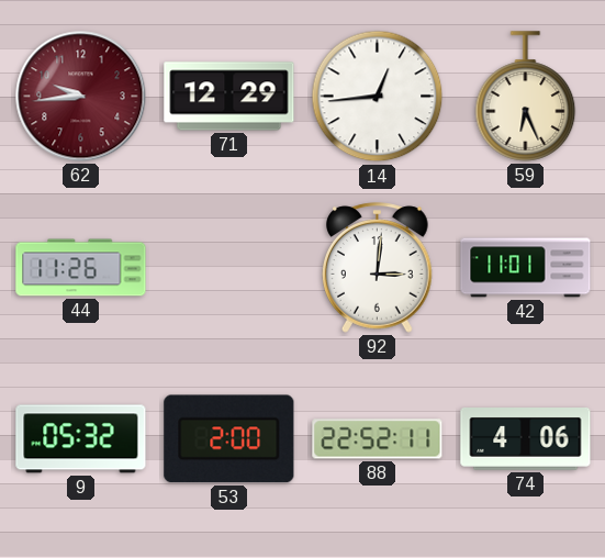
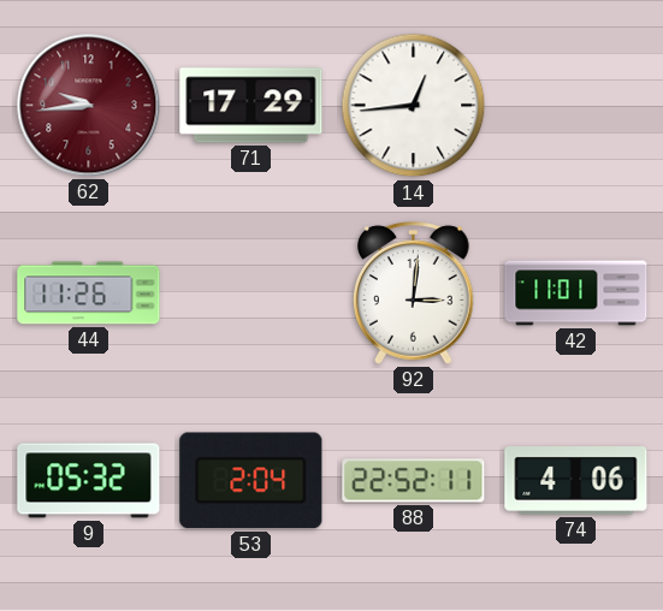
71: 12:29 -> 17:29
59: 6:26 -> none
53: 2:00 -> 2:04
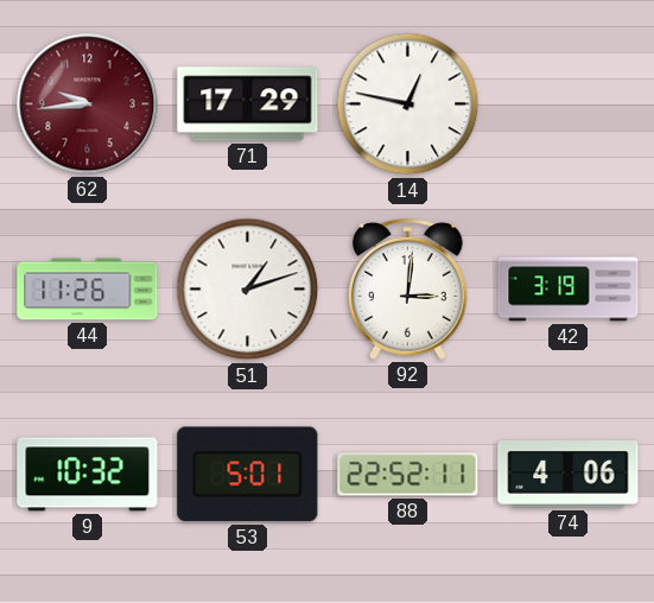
14: 12:44 -> 12:47
51: none -> 1:12
42: 11:01 -> 3:19
9: 05:32 -> 10:32
53: 2:04 -> 5:01
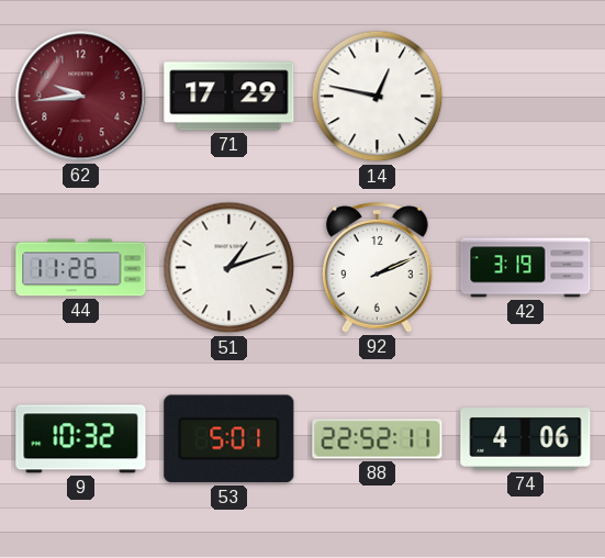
92: 3:01 -> 2:11
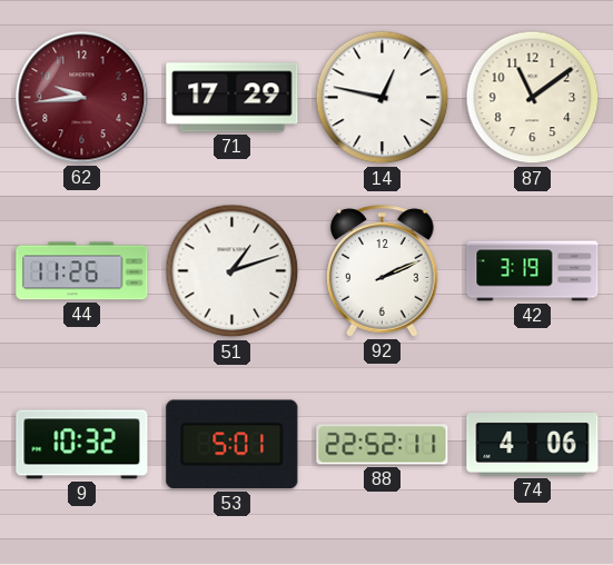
87: none -> 11:09
